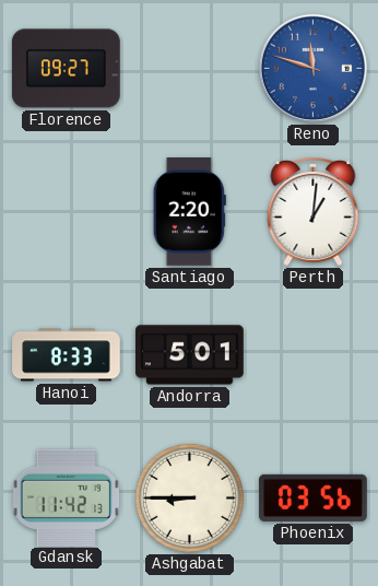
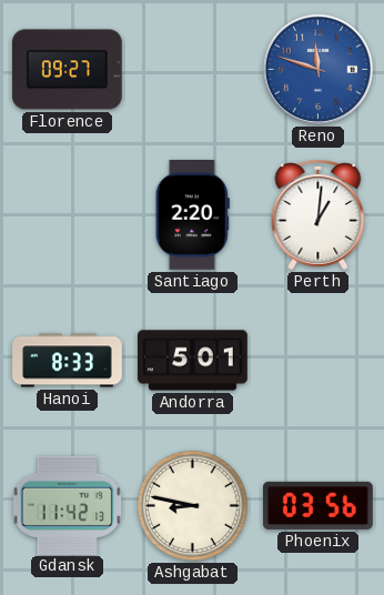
Ashgabat: 8:45 -> 8:47
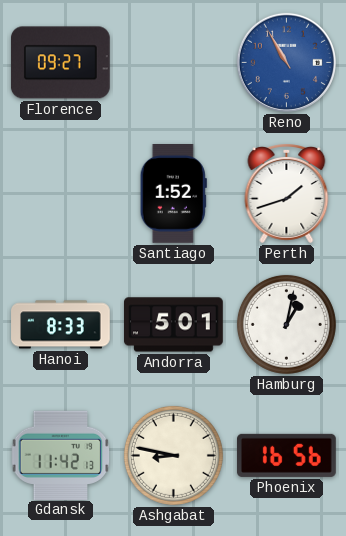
Reno: 11:48 -> 10:55
Santiago: 2:20 -> 1:52
Perth: 1:01 -> 1:42
Hamburg: none -> 1:02
Phoenix: 03:56 -> 16:56
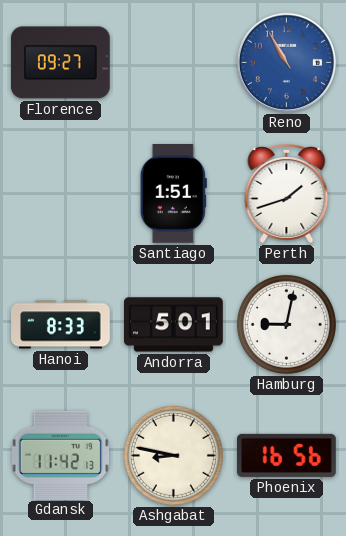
Santiago: 1:52 -> 1:51
Hamburg: 1:02 -> 9:02
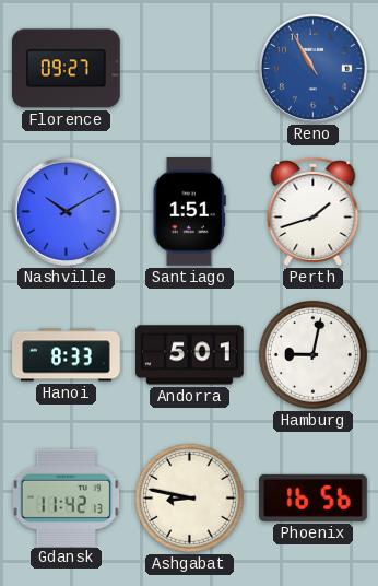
Nashville: none -> 10:10
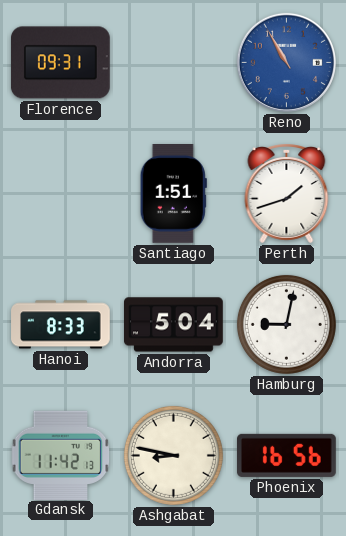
Florence: 09:27 -> 09:31
Nashville: 10:10 -> none
Andorra: 5:01 -> 5:04
